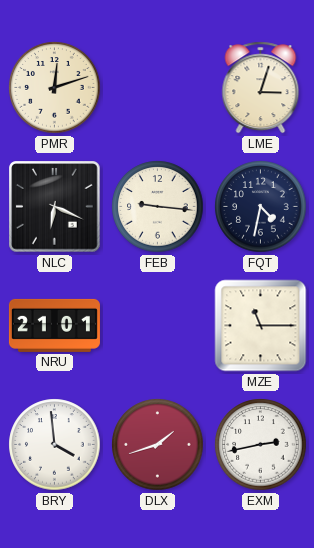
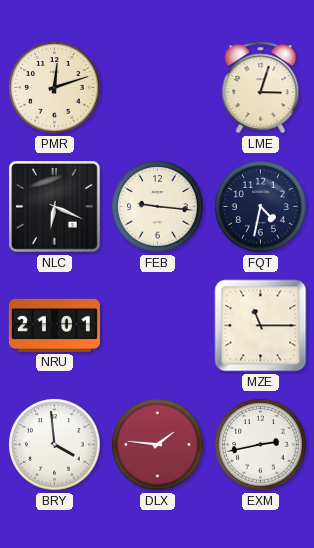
DLX: 1:42 -> 1:46
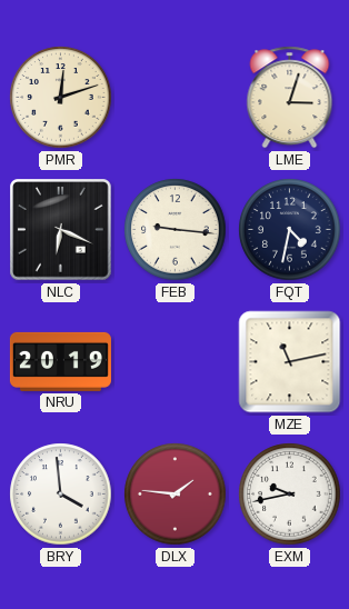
NRU: 21:01 -> 20:19
MZE: 11:15 -> 11:13
EXM: 2:43 -> 9:43
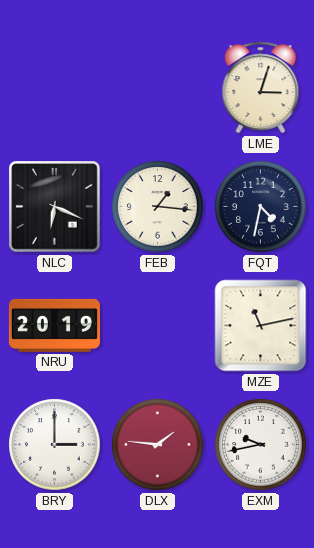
PMR: 12:12 -> none
FEB: 9:16 -> 1:16
BRY: 3:59 -> 3:00
